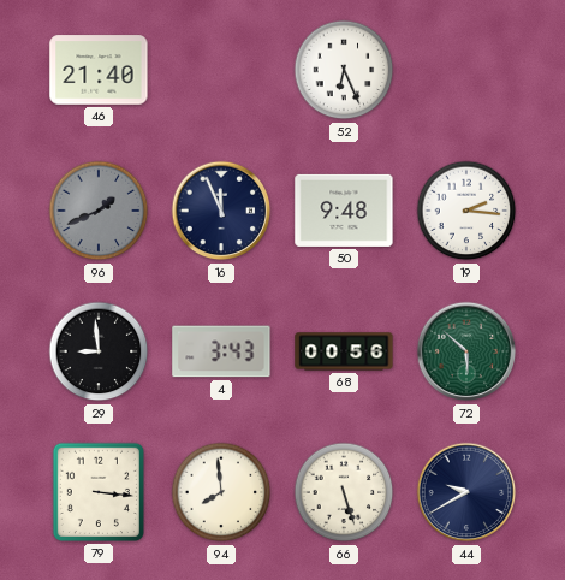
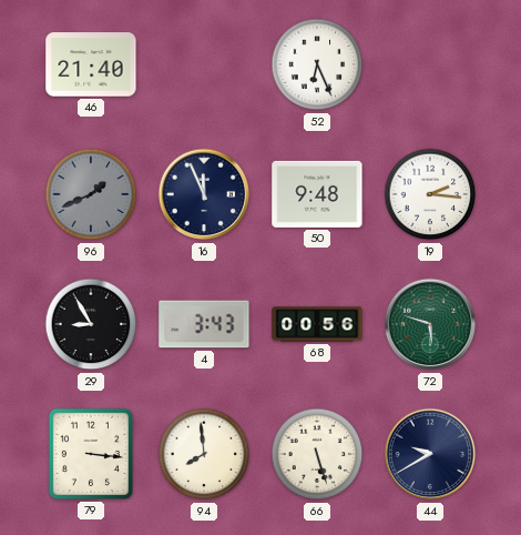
29: 8:59 -> 8:55
72: 5:52 -> 5:48
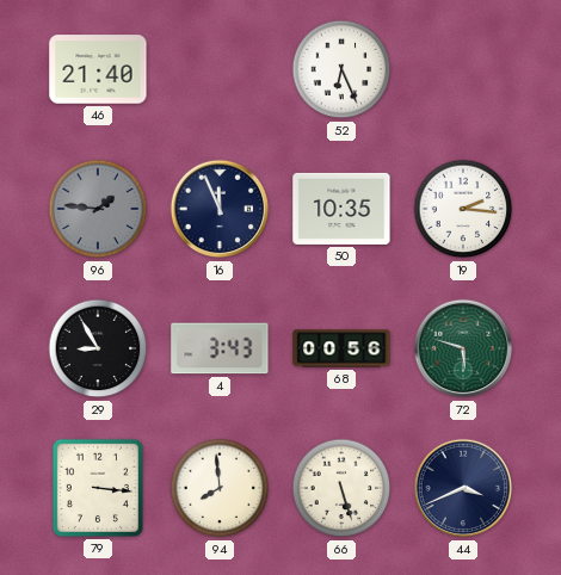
96: 1:41 -> 1:46
50: 9:48 -> 10:35
44: 9:40 -> 3:41
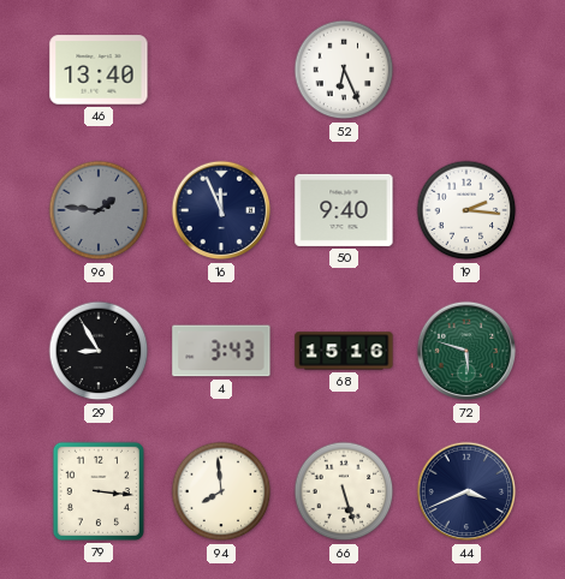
46: 21:40 -> 13:40
50: 10:35 -> 9:40
68: 00:56 -> 15:16
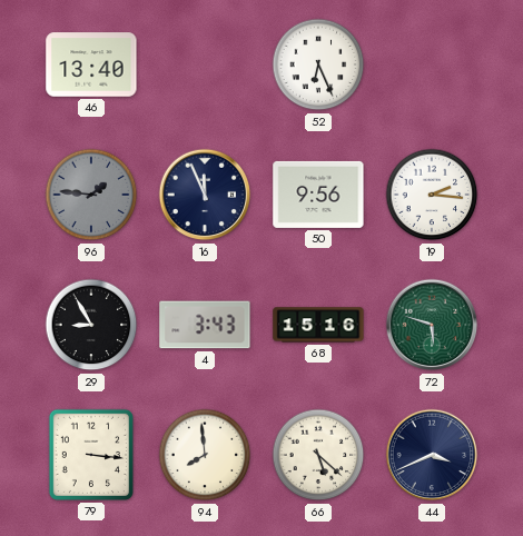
50: 9:40 -> 9:56
66: 5:27 -> 5:22
